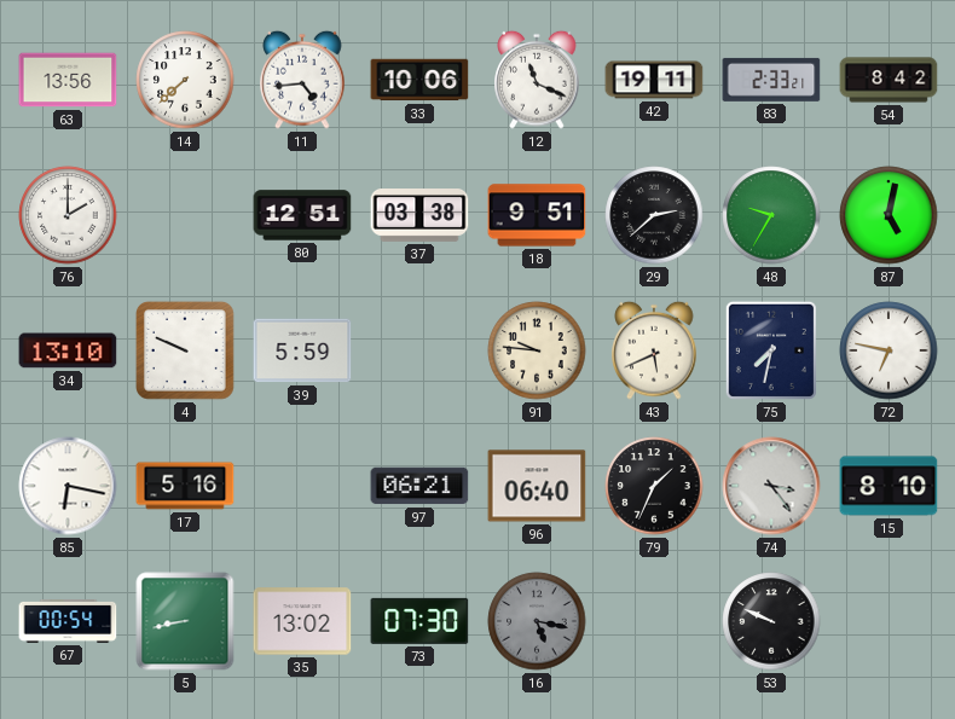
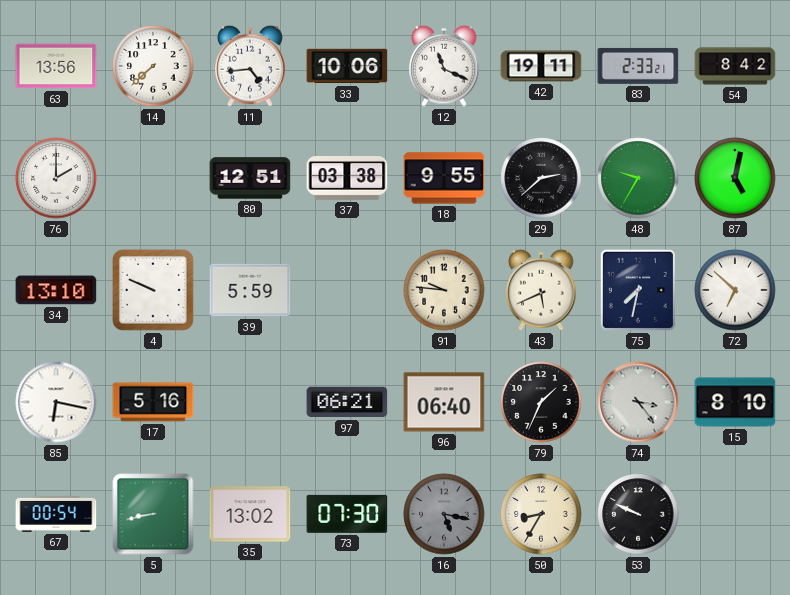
18: 9:51 -> 9:55
72: 6:47 -> 6:52
50: none -> 8:35
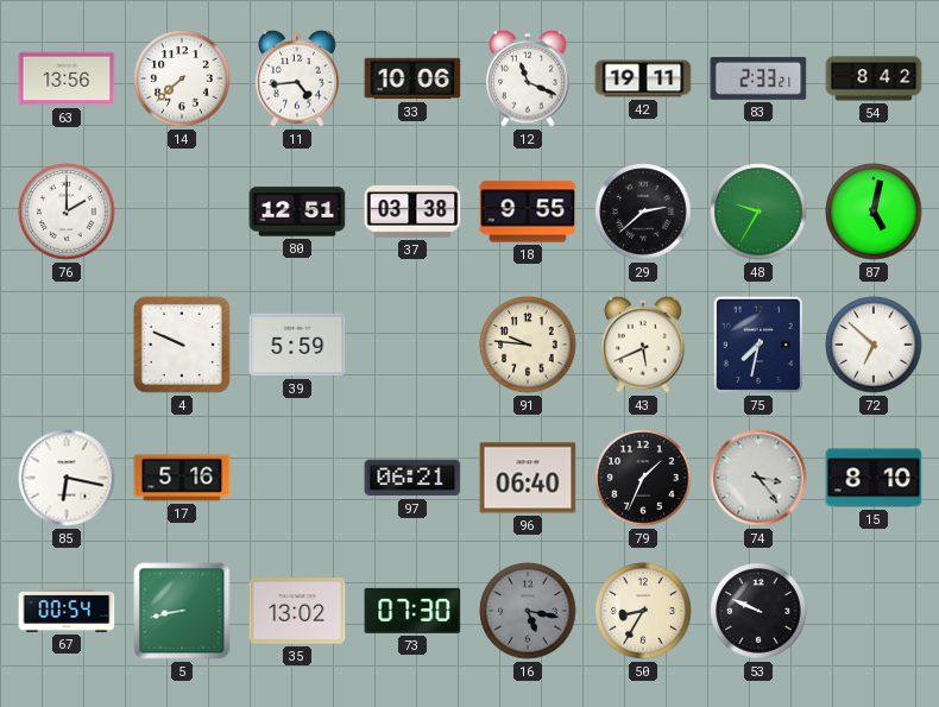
34: 13:10 -> none
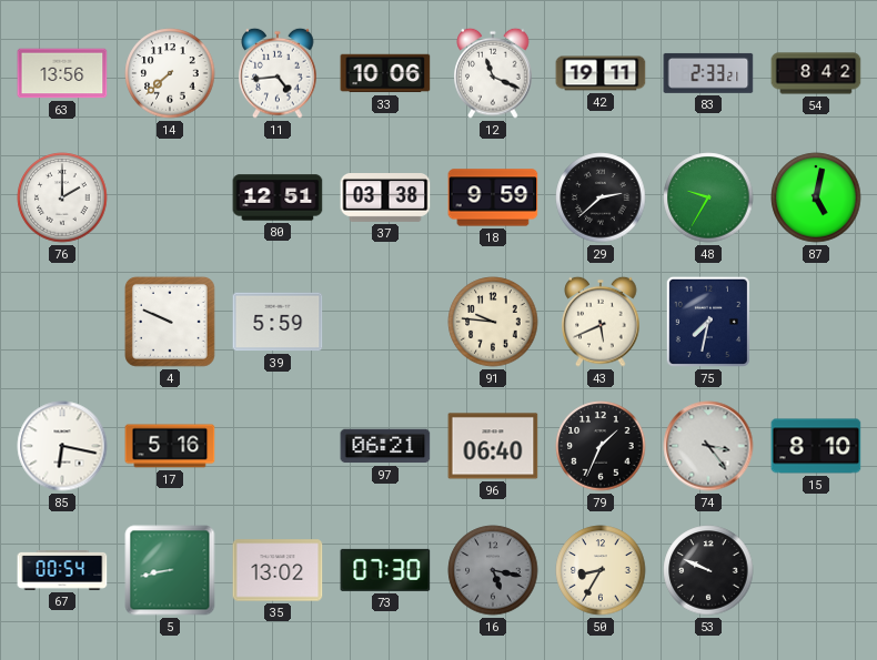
18: 9:55 -> 9:59
72: 6:52 -> none
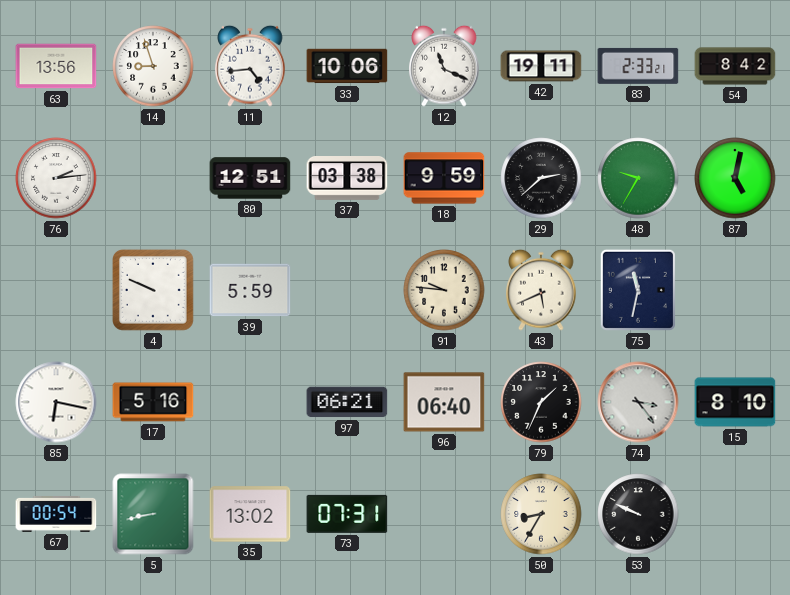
14: 7:38 -> 8:57
76: 2:00 -> 2:14
75: 7:32 -> 11:32
73: 07:30 -> 07:31
16: 5:17 -> none
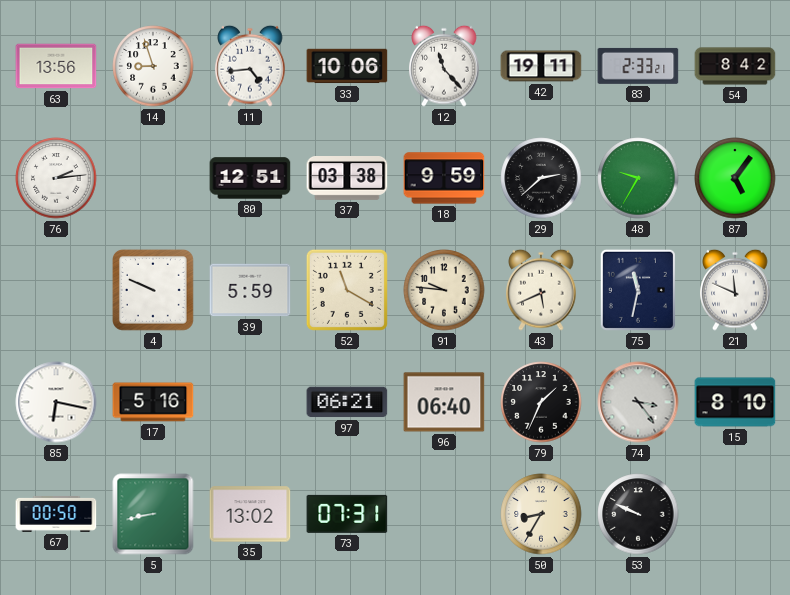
12: 11:19 -> 11:23
87: 5:02 -> 5:06
52: none -> 11:20
21: none -> 11:49
67: 00:54 -> 00:50
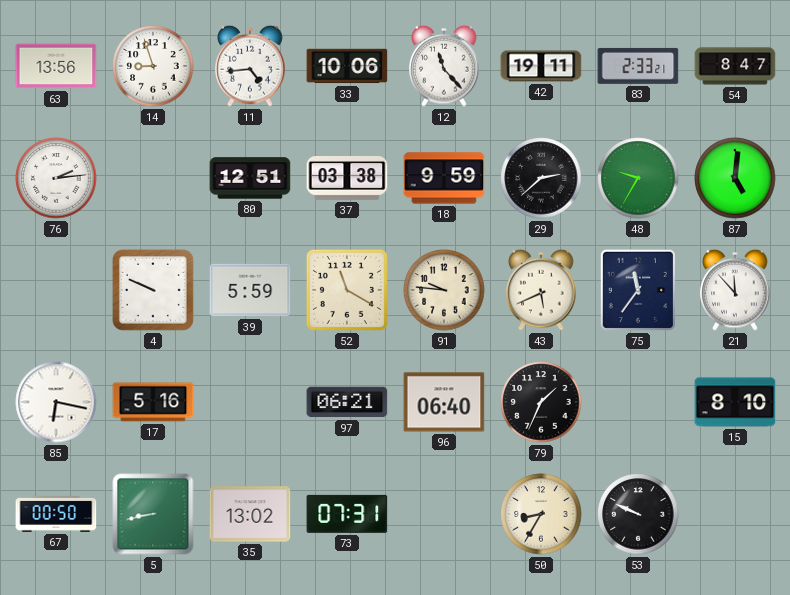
54: 8:42 -> 8:47
87: 5:06 -> 5:01
75: 11:32 -> 11:36
21: 11:49 -> 11:53
74: 3:24 -> none
